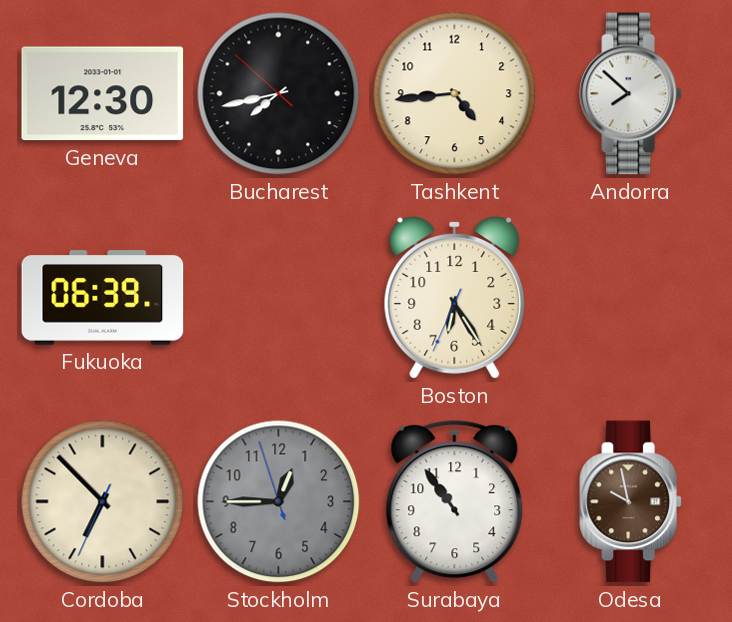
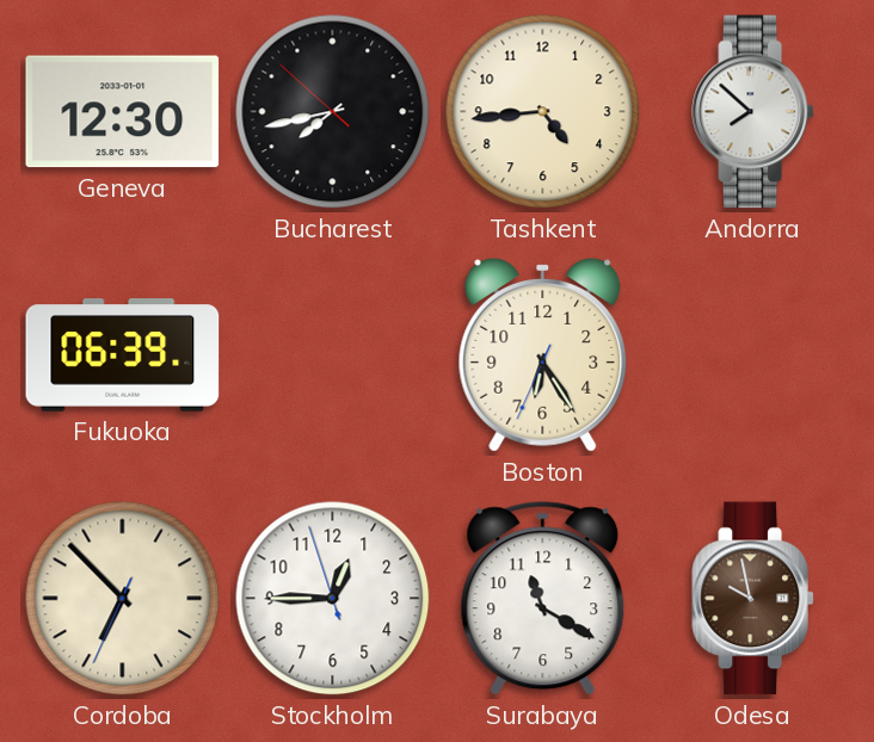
Stockholm dial: grey -> white
Surabaya: 10:54 -> 11:20
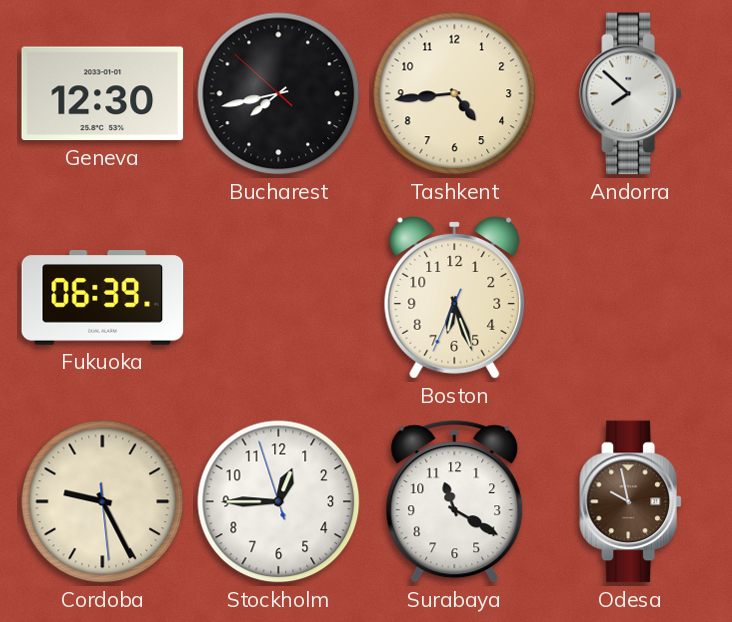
Boston: 6:24 -> 6:26
Cordoba: 6:52 -> 9:25
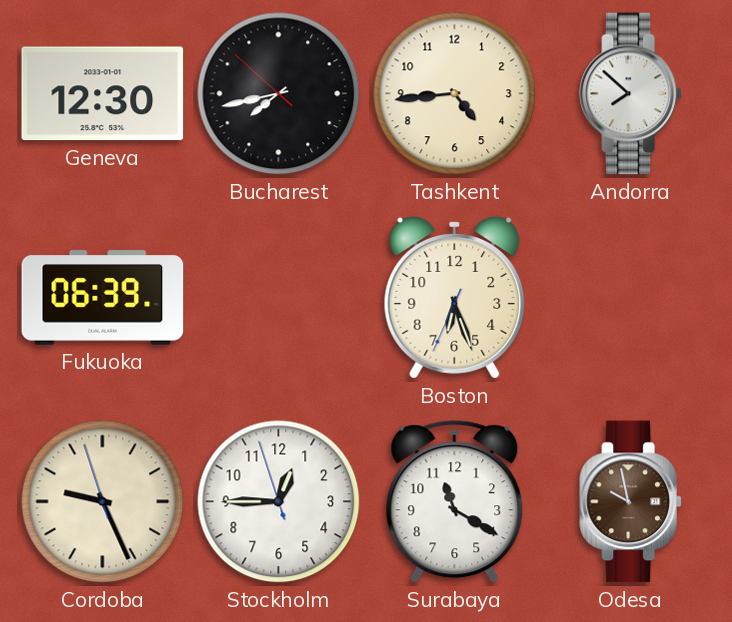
Cordoba: 9:25:29 -> 9:25:57
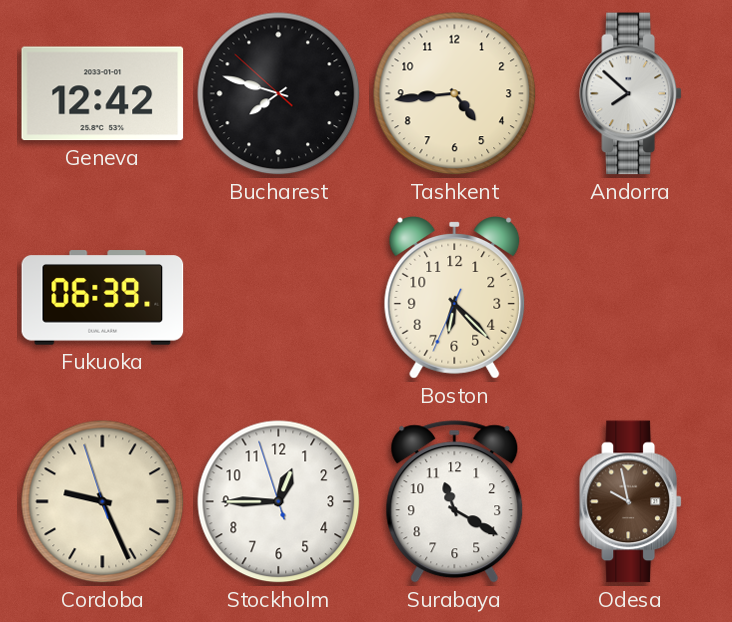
Geneva: 12:30 -> 12:42
Bucharest: 7:42 -> 7:47
Boston: 6:26 -> 6:22
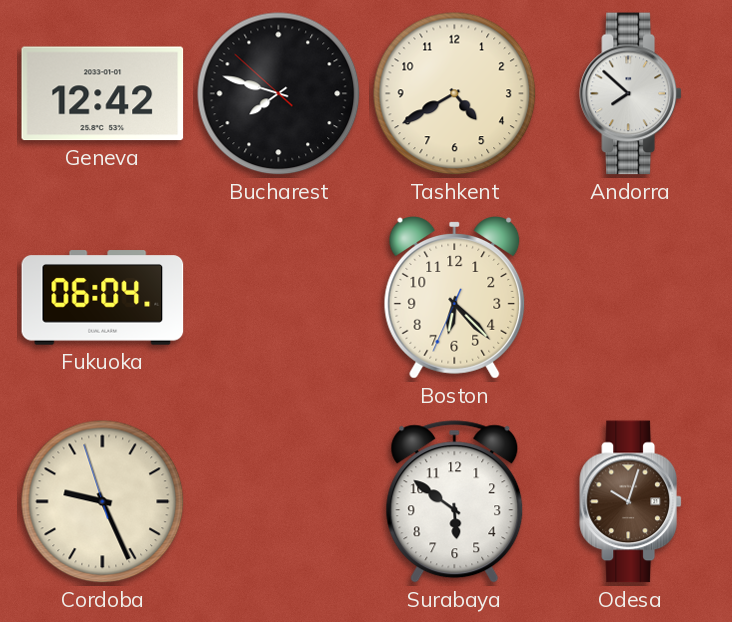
Tashkent: 4:44 -> 4:40
Fukuoka: 06:39 -> 06:04
Stockholm: 12:44 -> none
Surabaya: 11:20 -> 5:51
Odesa: 9:58 -> 10:03
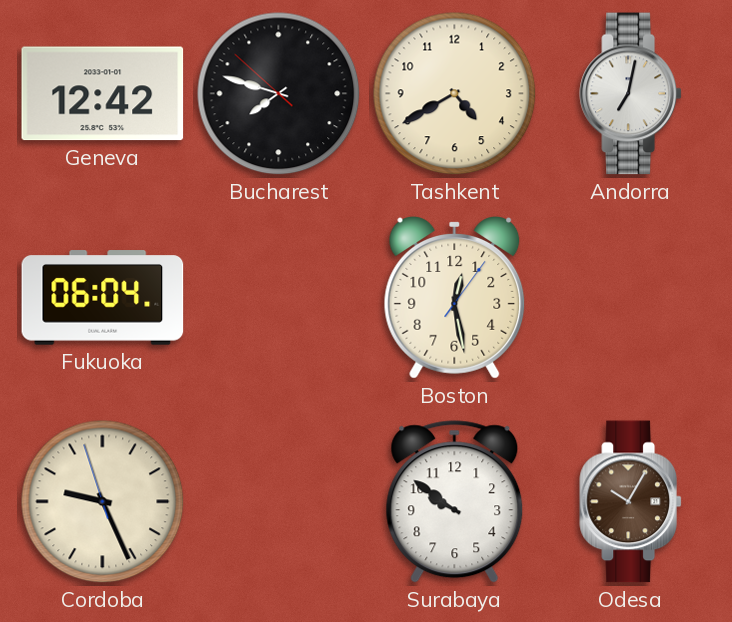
Andorra: 7:52 -> 7:02
Boston: 6:22 -> 12:28
Surabaya: 5:51 -> 9:51
Odesa: 10:03 -> 10:05
